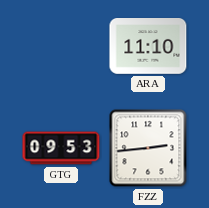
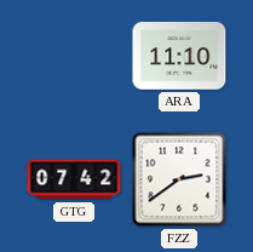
GTG: 09:53 -> 07:42
FZZ: 2:44 -> 2:39
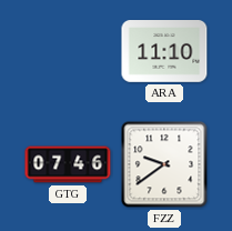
GTG: 07:42 -> 07:46
FZZ: 2:39 -> 9:39
